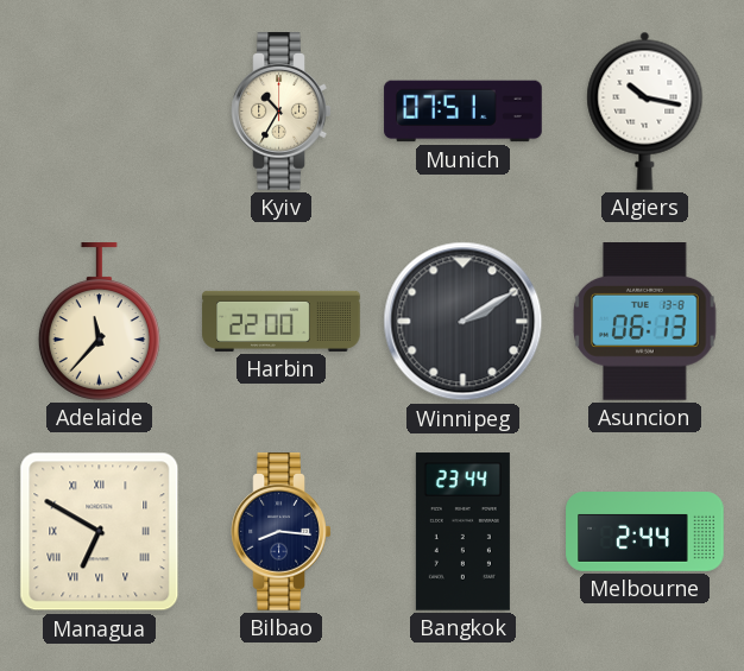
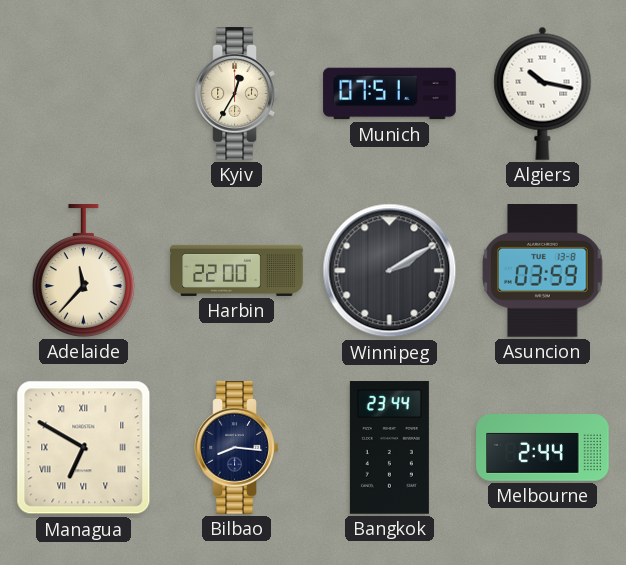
Kyiv: 10:35 -> 12:35
Asuncion: 06:13 -> 03:59
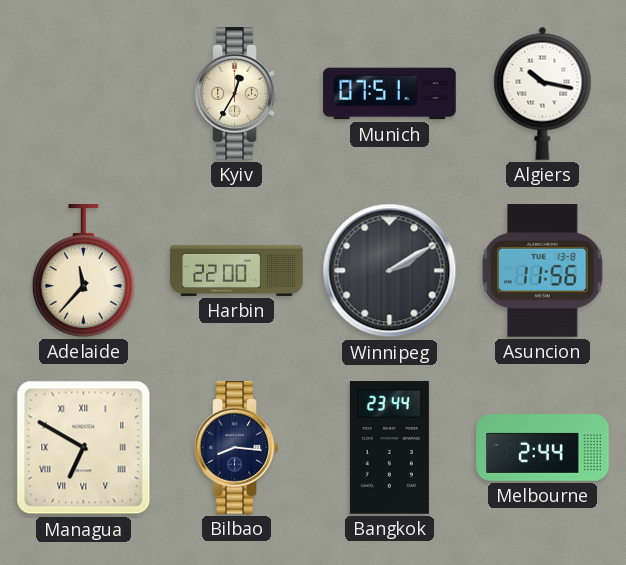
Asuncion: 03:59 -> 11:56
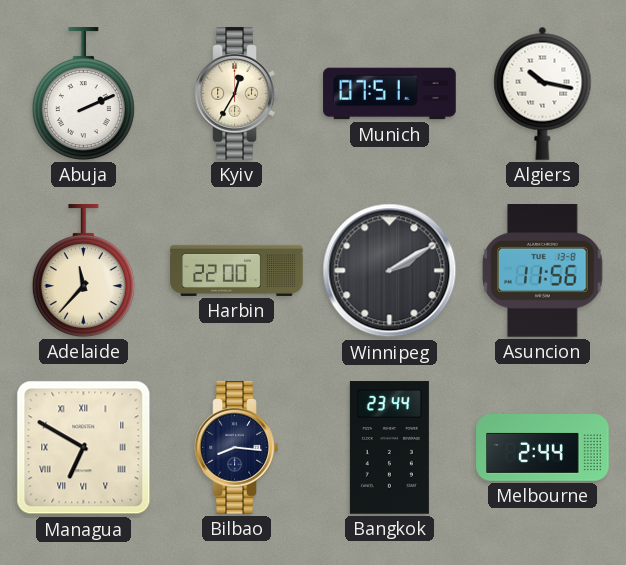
Abuja: none -> 2:11
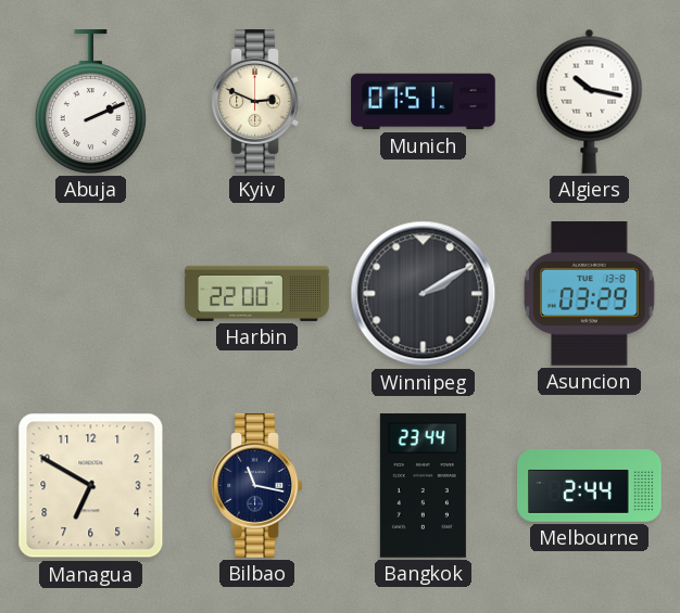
Kyiv: 12:35 -> 2:49
Adelaide: 11:37 -> none
Asuncion: 11:56 -> 03:29
Managua numerals: Roman -> Arabic
Bilbao: 8:16 -> 11:17
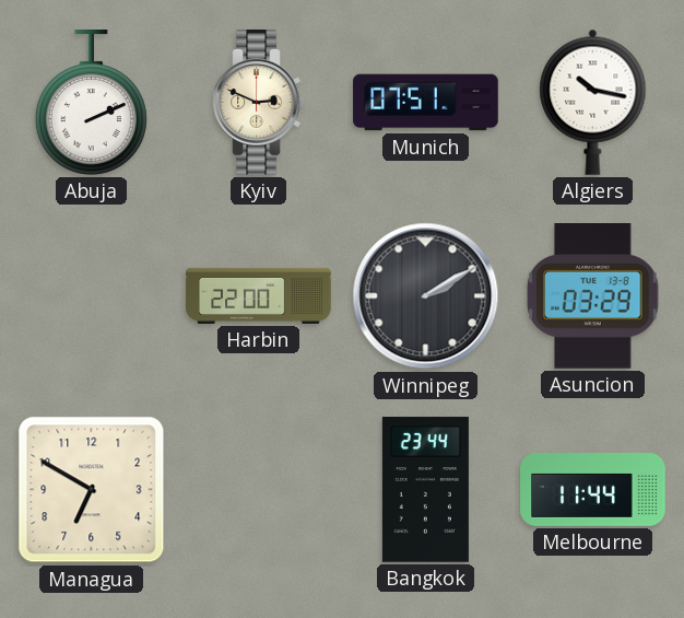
Bilbao: 11:17 -> none
Melbourne: 2:44 -> 11:44
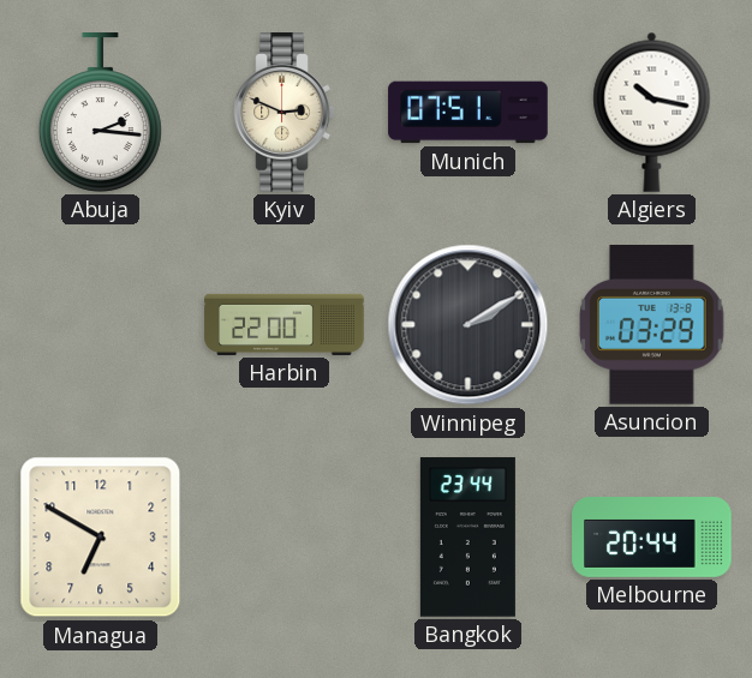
Abuja: 2:11 -> 2:16
Melbourne: 11:44 -> 20:44
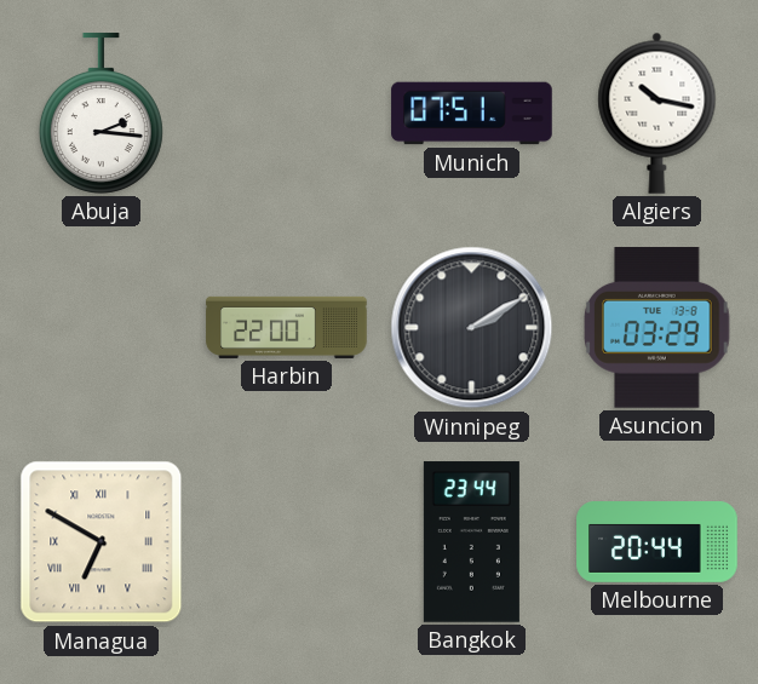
Kyiv: 2:49 -> none
Managua numerals: Arabic -> Roman
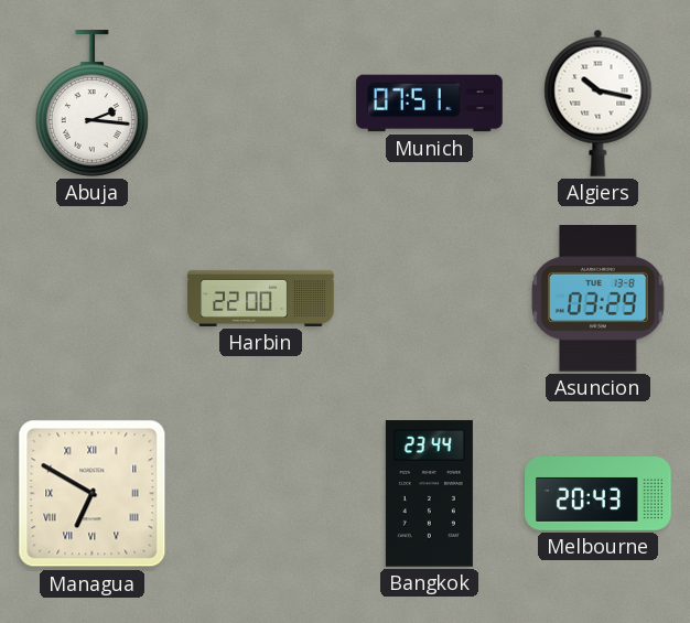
Winnipeg: 2:10 -> none
Melbourne: 20:44 -> 20:43
